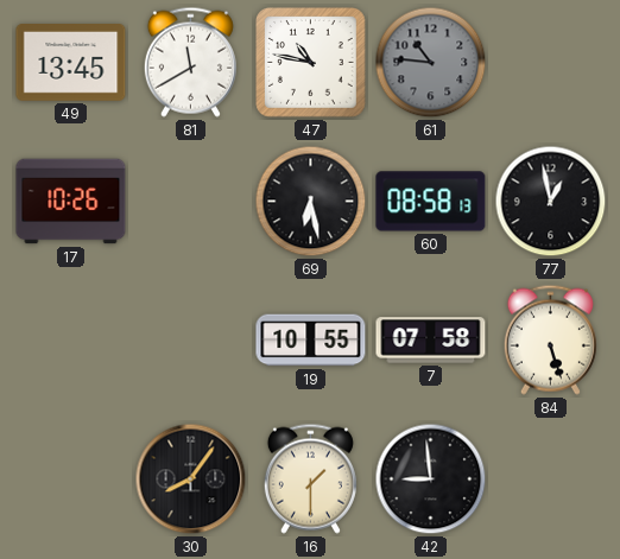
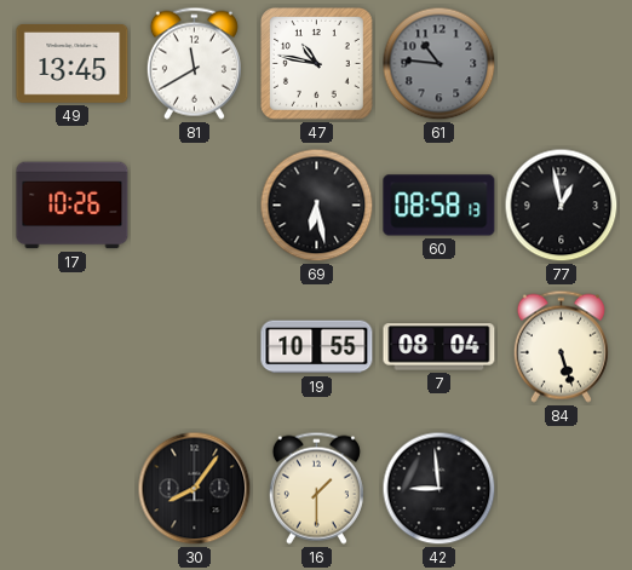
7: 07:58 -> 08:04
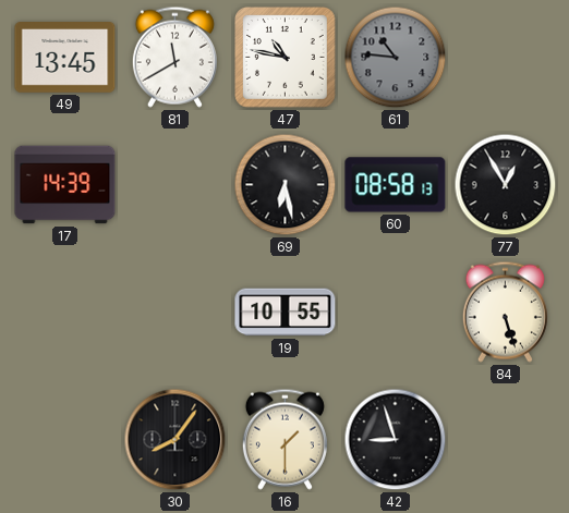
17: 10:26 -> 14:39
77: 12:58 -> 12:55
7: 08:04 -> none
42: 8:59 -> 8:57
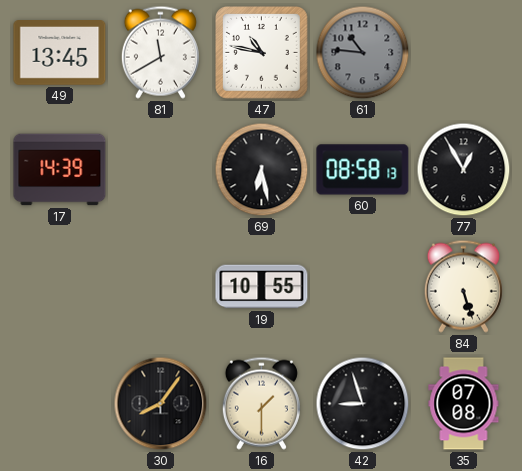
35: none -> 07:08
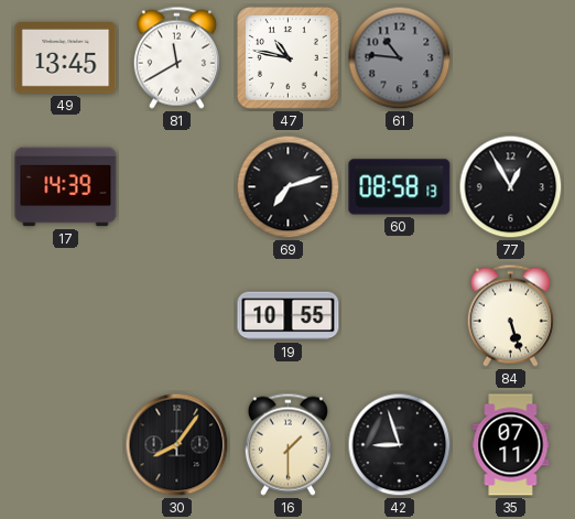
69: 6:28 -> 7:12
35: 07:08 -> 07:11
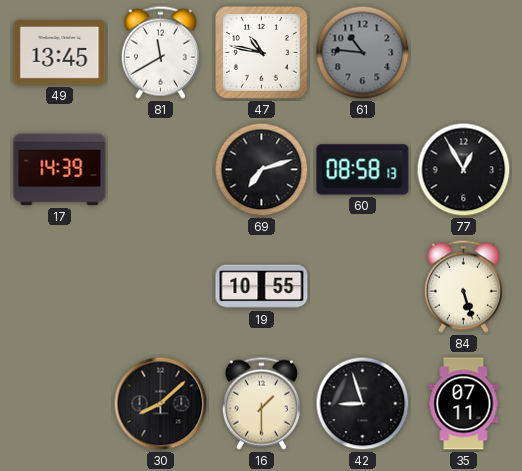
30: 8:06 -> 8:08
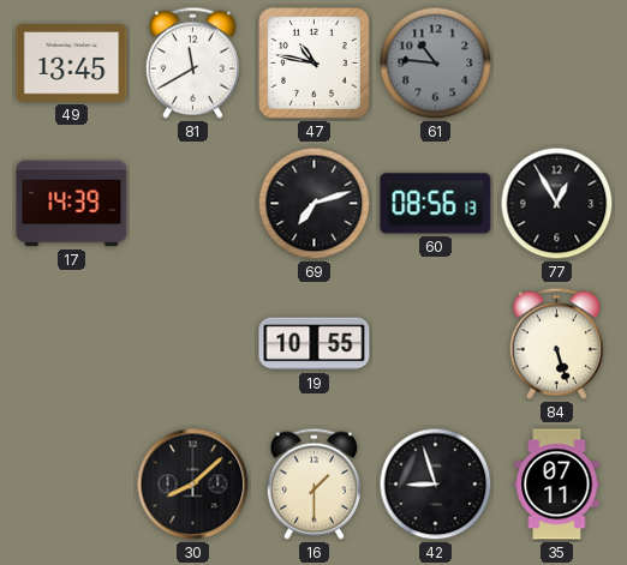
60: 08:58 -> 08:56
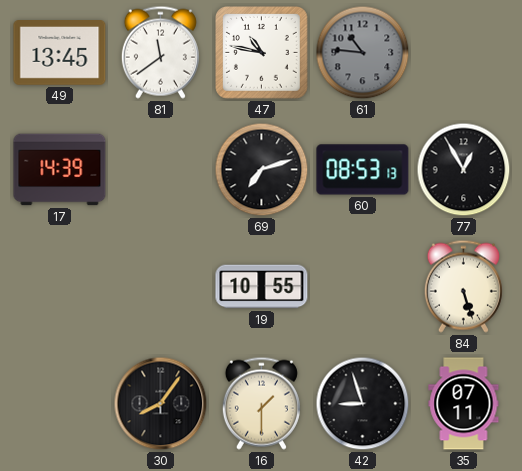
81: 11:40 -> 11:39
60: 08:56 -> 08:53
30: 8:08 -> 8:06
